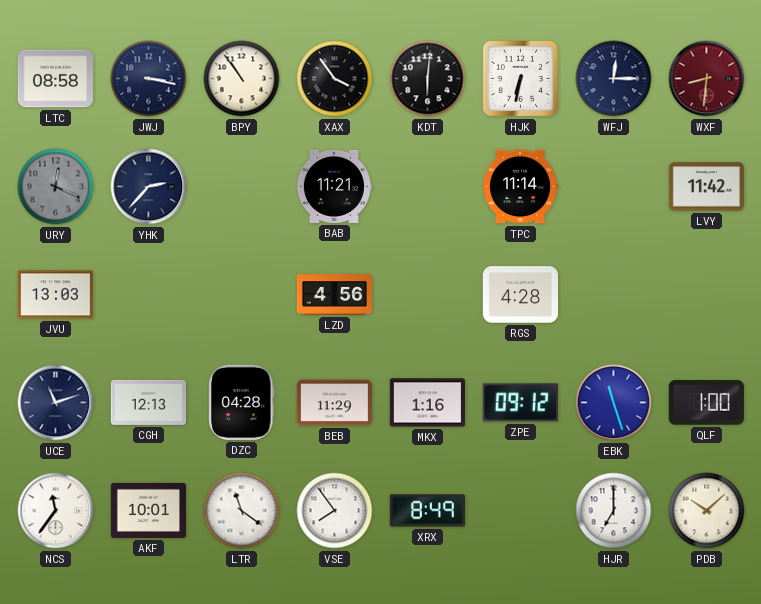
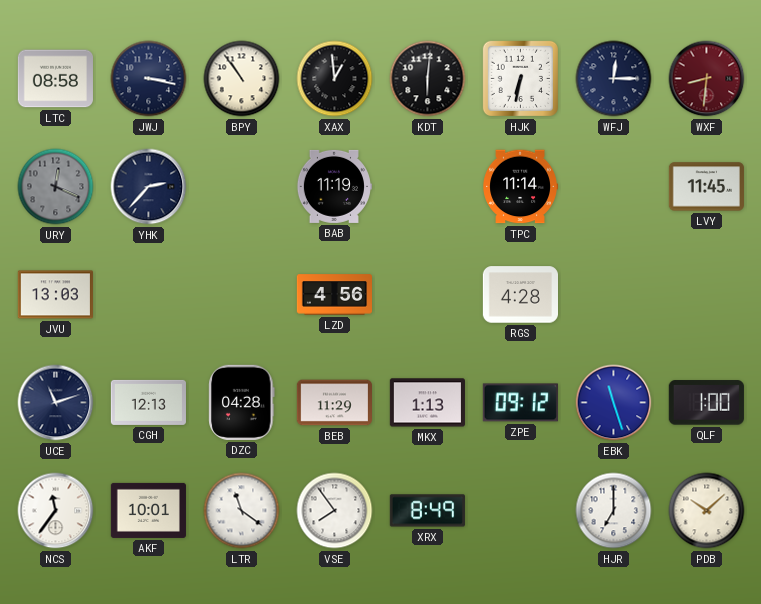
XAX: 3:54 -> 12:59
BAB: 11:21 -> 11:19
LVY: 11:42 -> 11:45
MKX: 1:16 -> 1:13
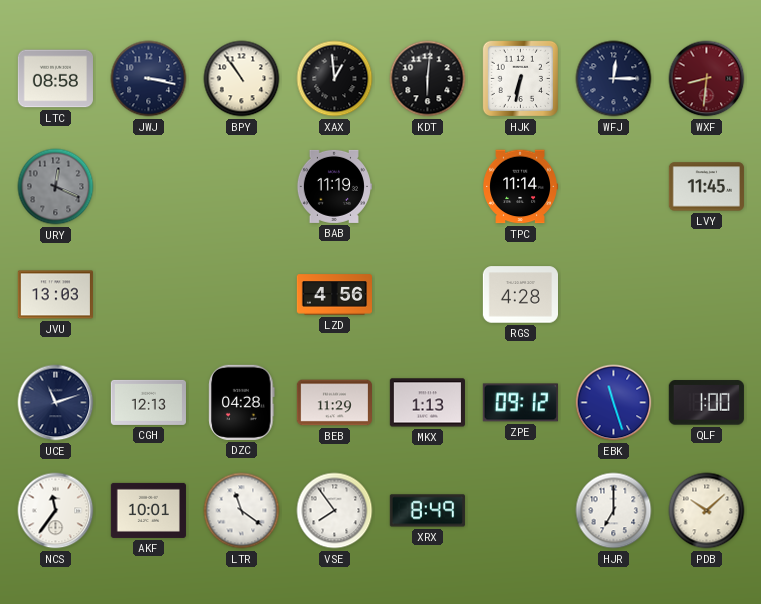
YHK: 2:37 -> none
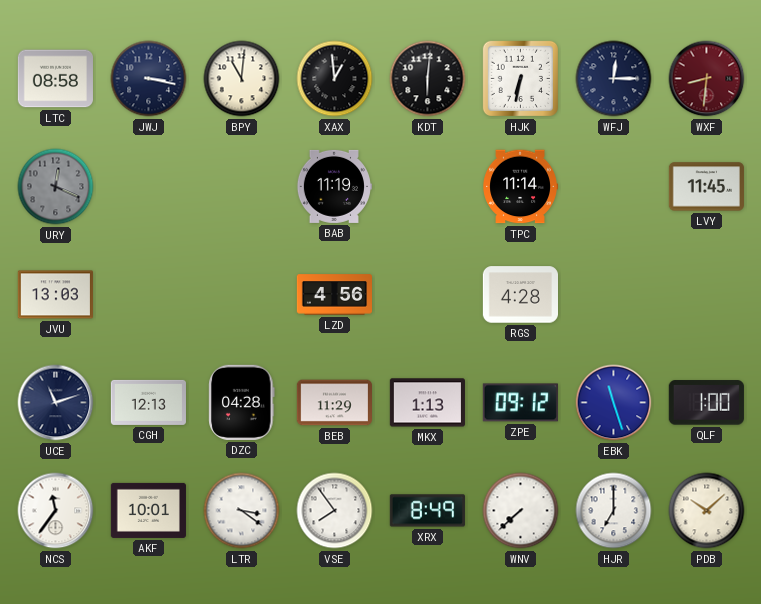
BPY: 10:54 -> 11:01
LTR: 11:21 -> 3:21
WNV: none -> 7:38
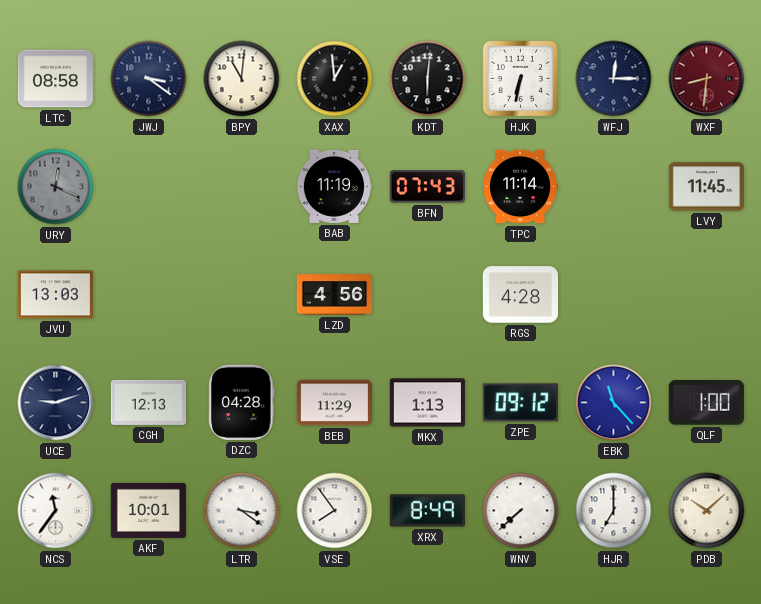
JWJ: 3:17 -> 3:21
BFN: none -> 07:43
UCE: 11:12 -> 9:12
EBK: 11:27 -> 11:23
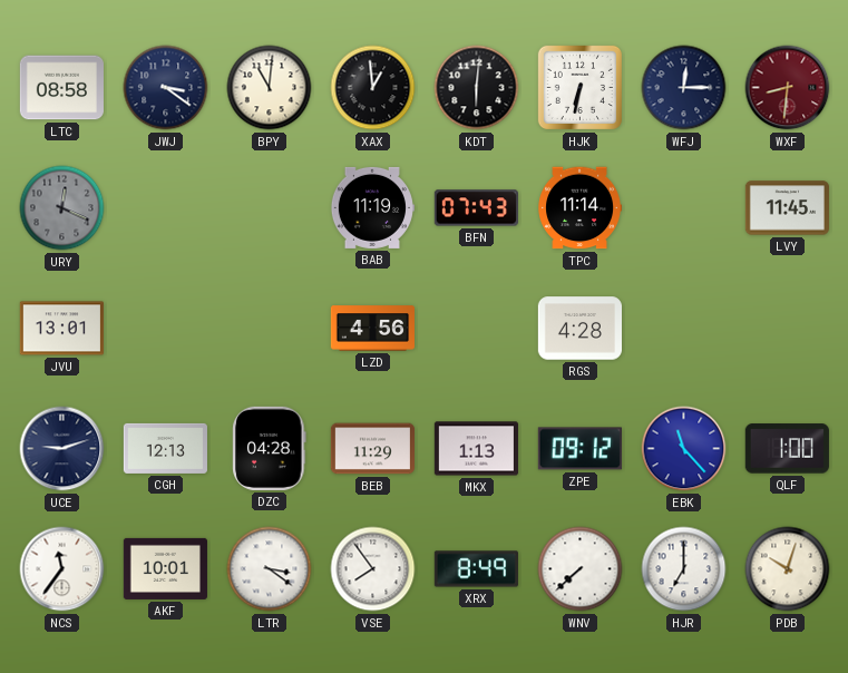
JVU: 13:03 -> 13:01
PDB: 10:08 -> 10:03
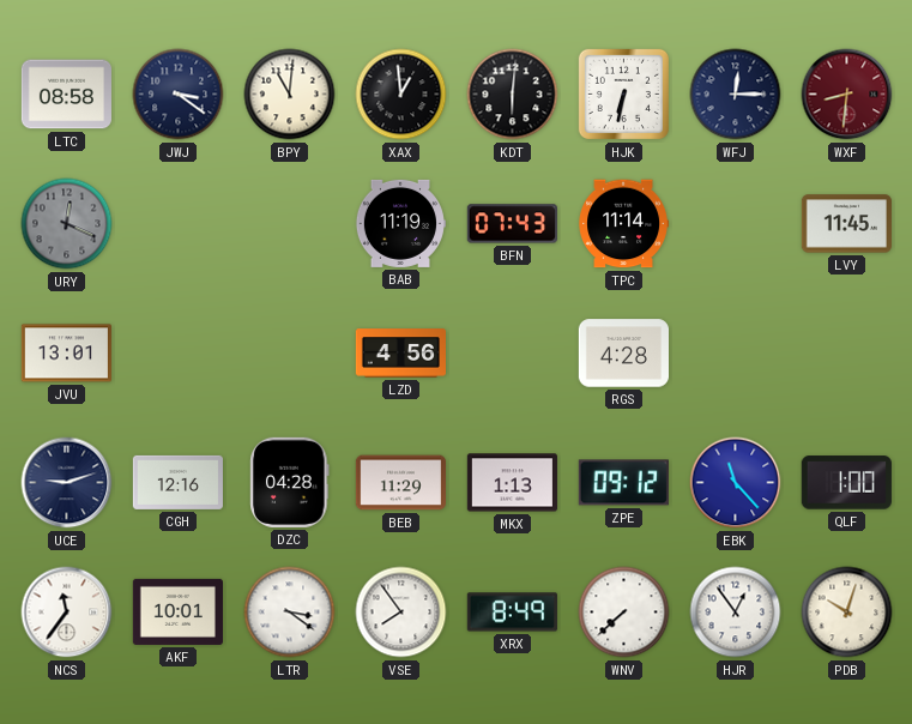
CGH: 12:13 -> 12:16
HJR: 7:00 -> 12:54
